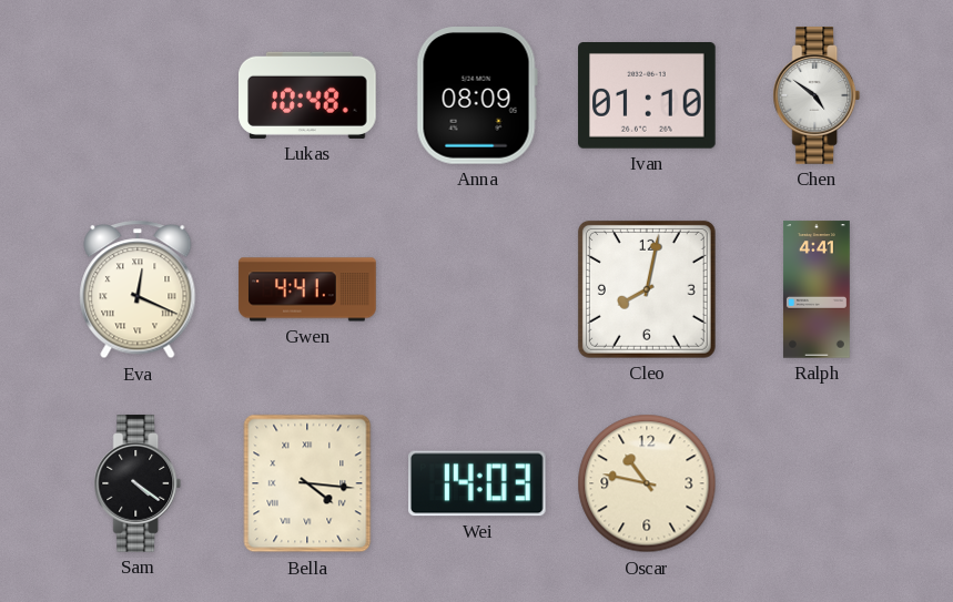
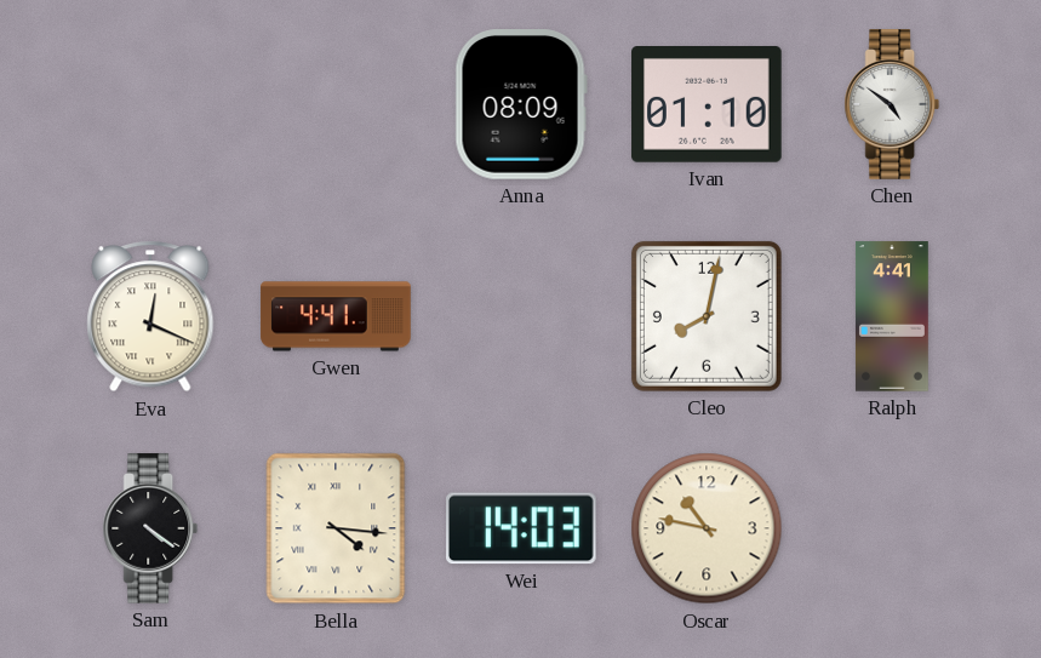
Lukas: 10:48 -> none
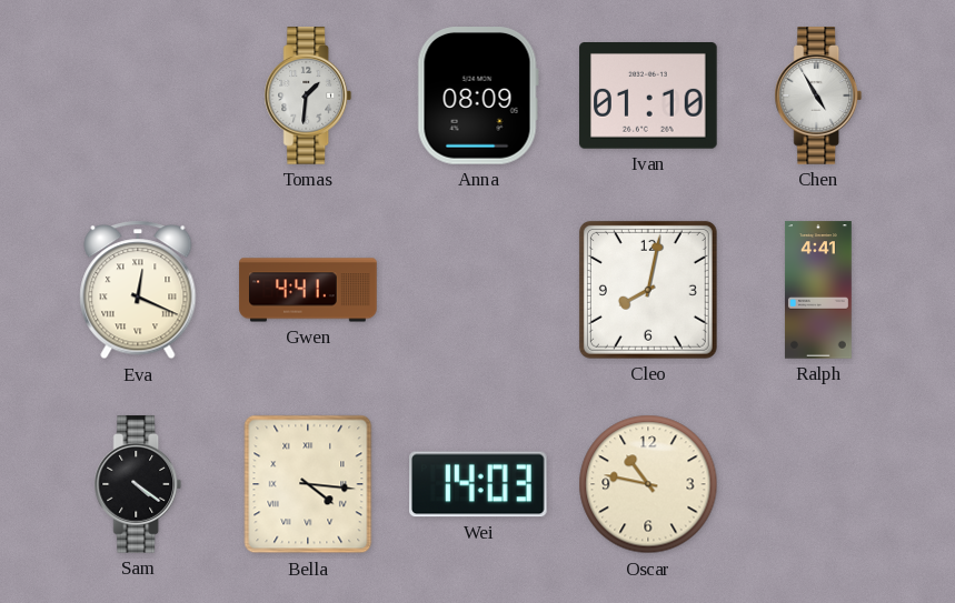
Tomas: none -> 1:31
Chen: 4:51 -> 4:55
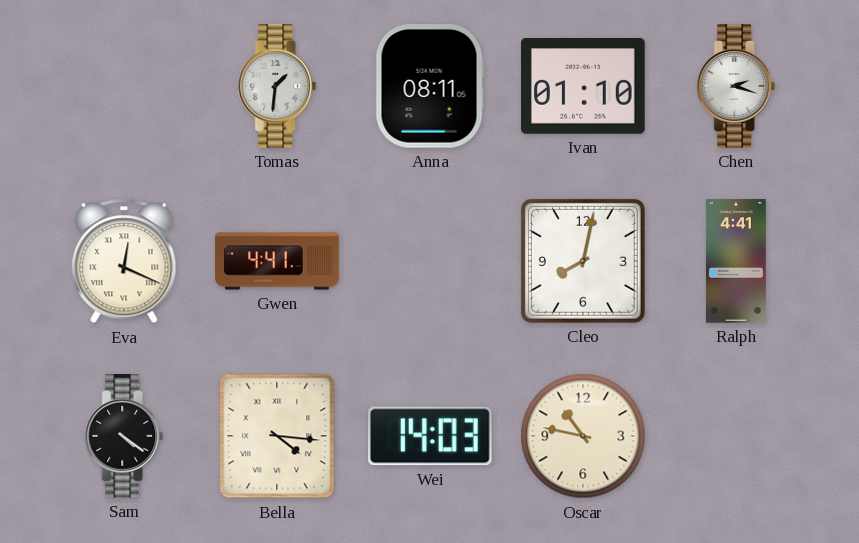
Anna: 08:09 -> 08:11
Chen: 4:55 -> 2:18
